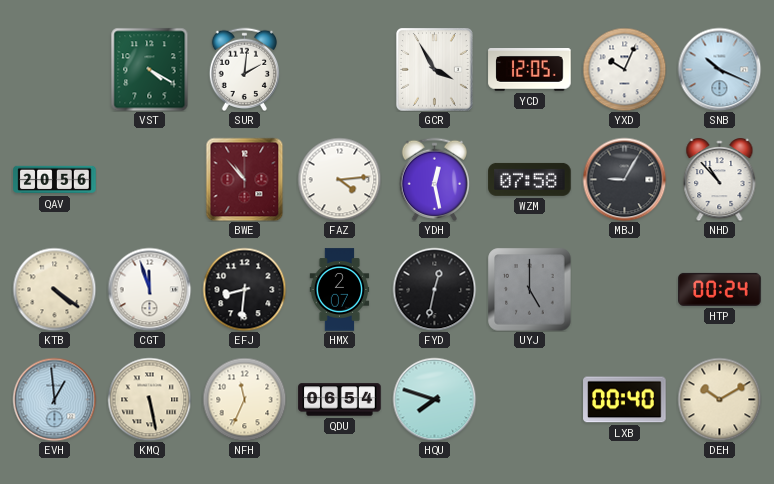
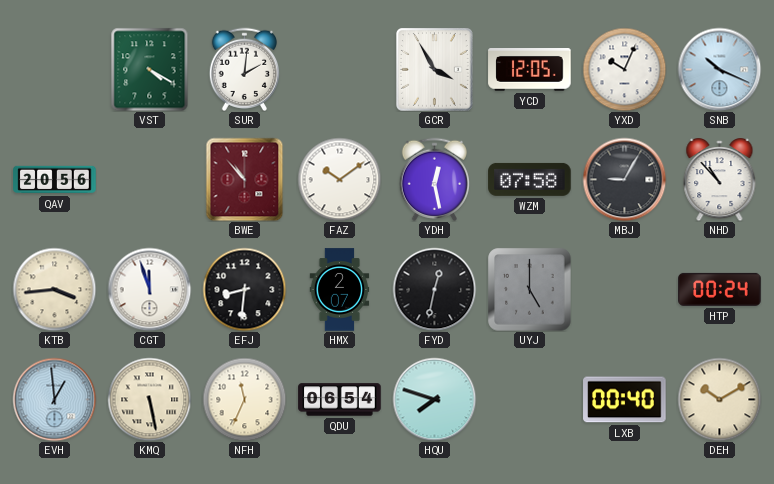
FAZ: 4:14 -> 10:09
KTB: 4:21 -> 3:44
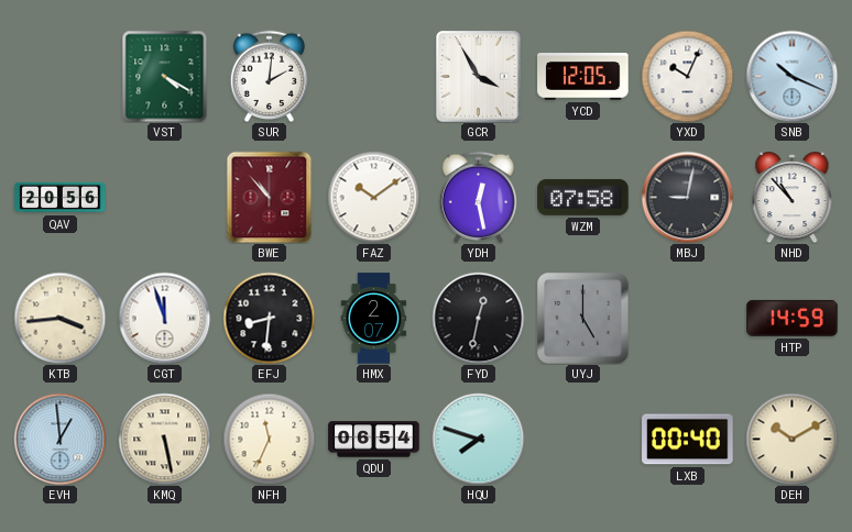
MBJ: 9:05 -> 9:02
HTP: 00:24 -> 14:59
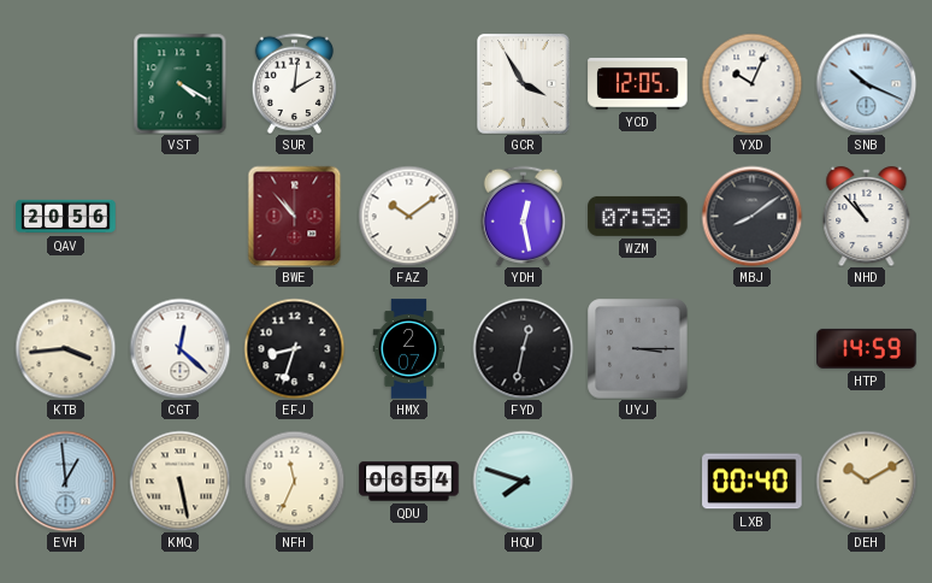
MBJ: 9:02 -> 8:09
CGT: 11:57 -> 12:22
EFJ: 8:31 -> 8:33
UYJ: 5:00 -> 3:15
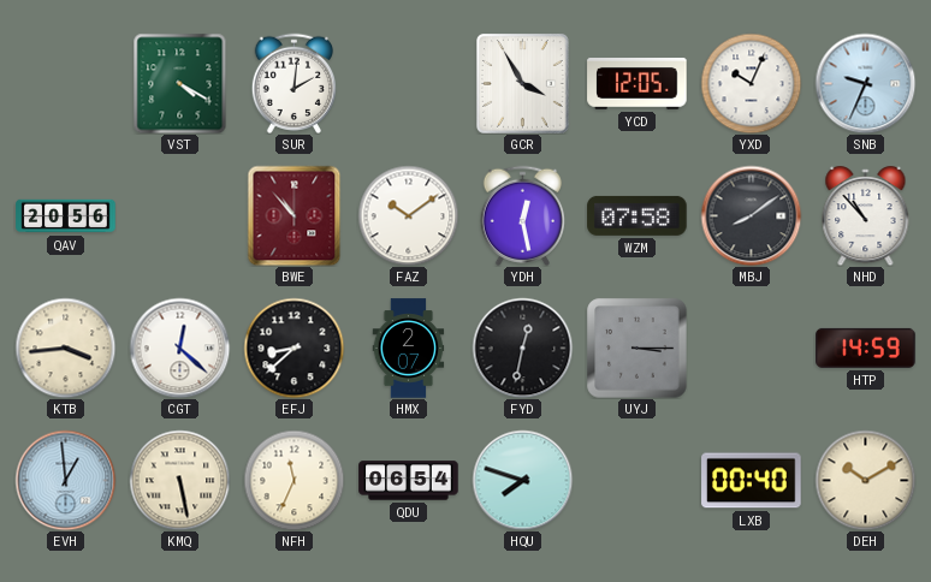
SNB: 10:19 -> 9:34
EFJ: 8:33 -> 8:38
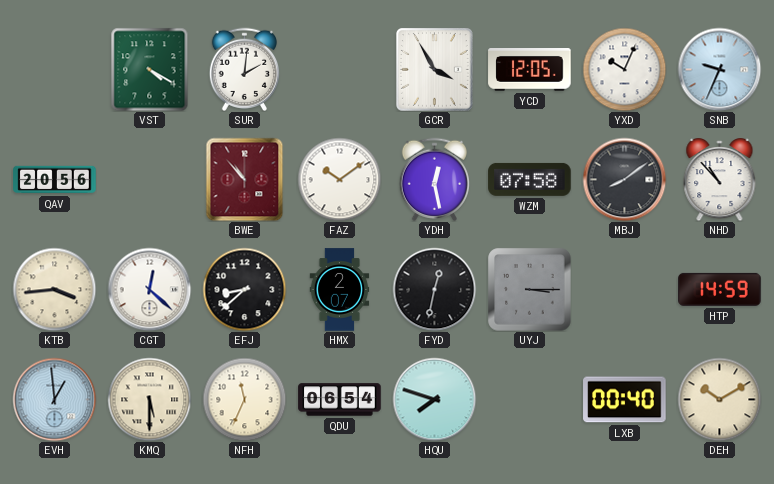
KMQ: 5:28 -> 5:30
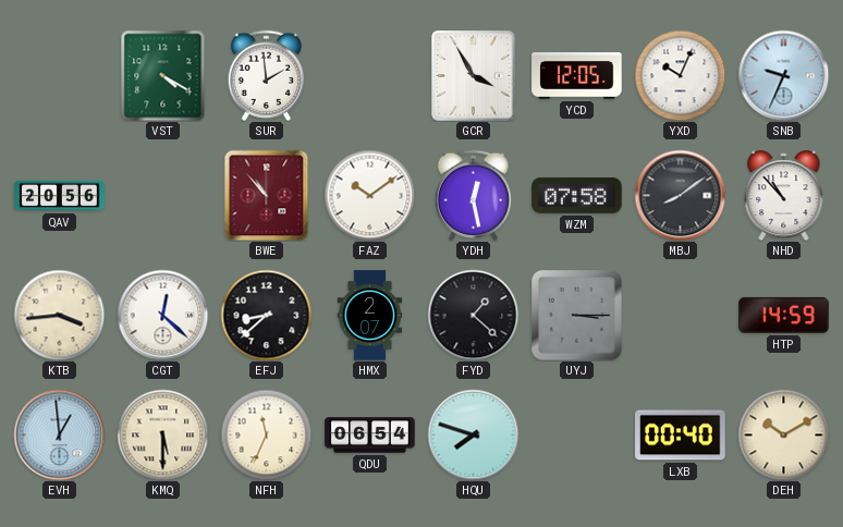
SUR: 2:01 -> 1:59
FYD: 12:32 -> 1:22
